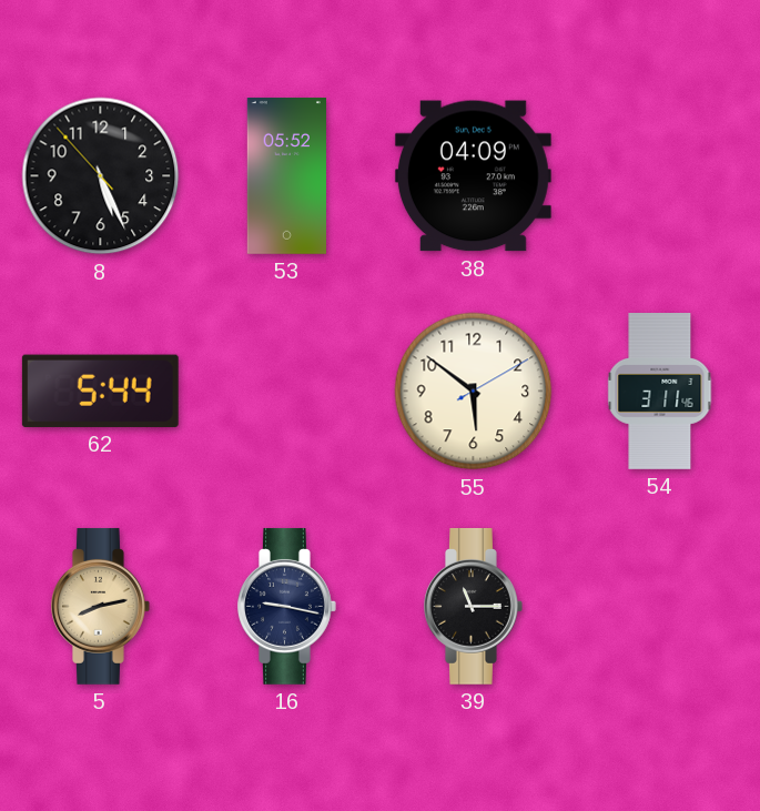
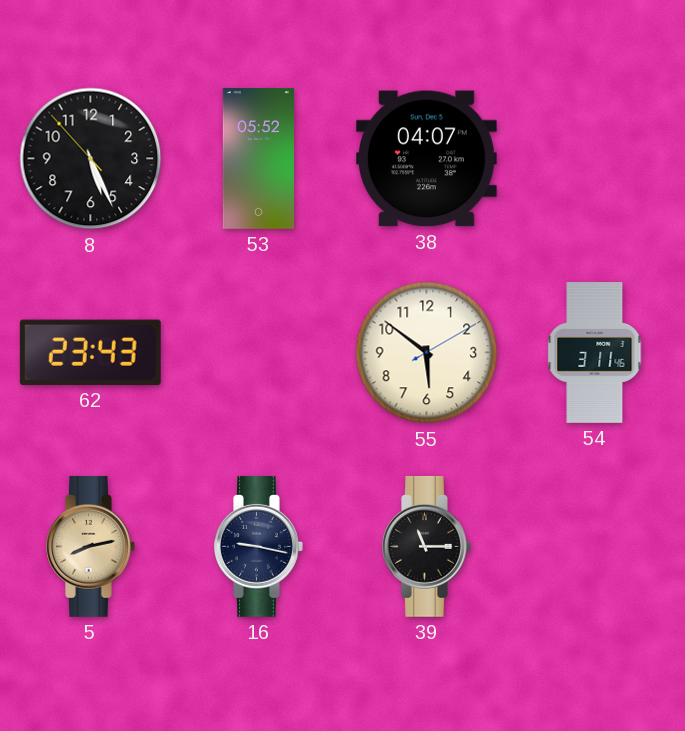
38: 04:09 -> 04:07
62: 5:44 -> 23:43
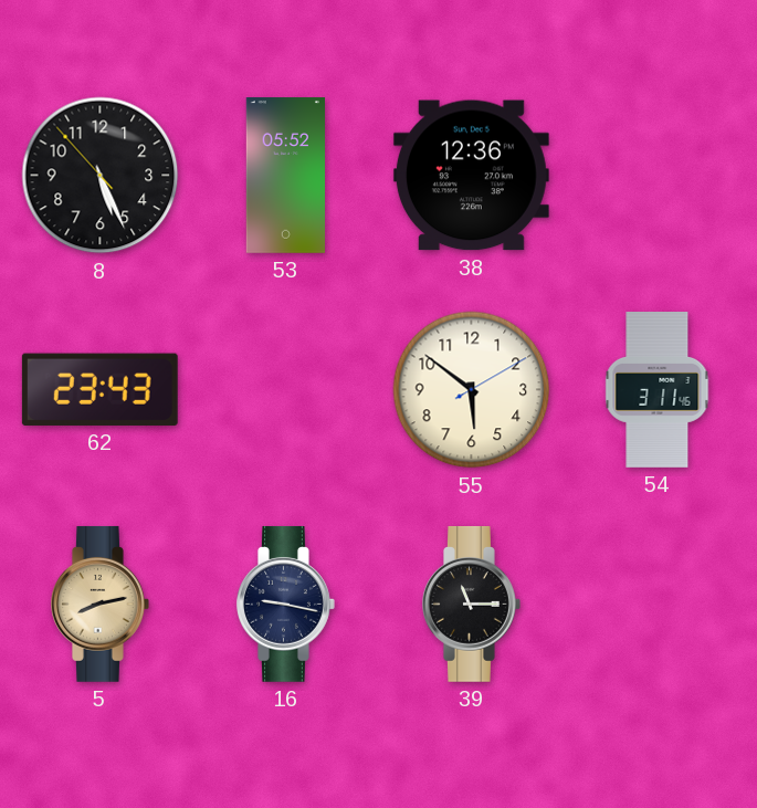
38: 04:07 -> 12:36
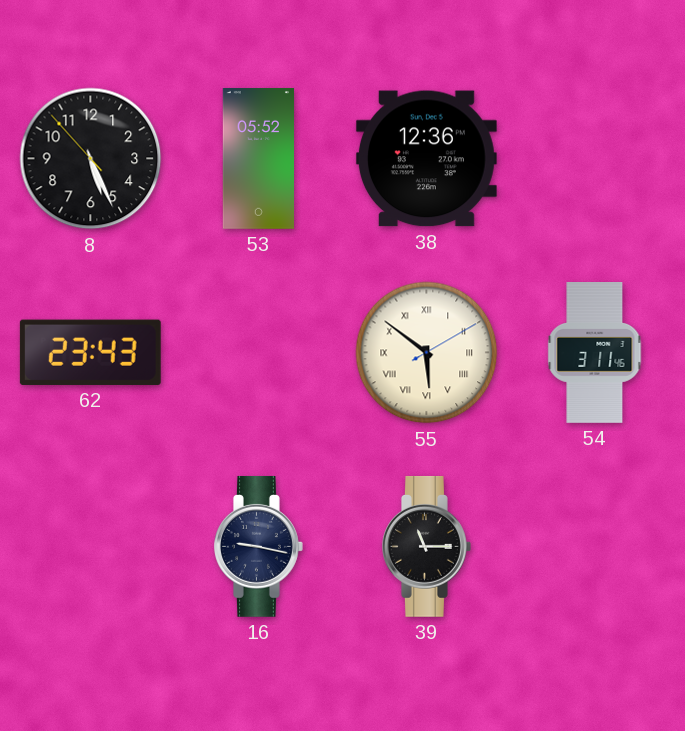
55 numerals: Arabic -> Roman
5: 8:13 -> none
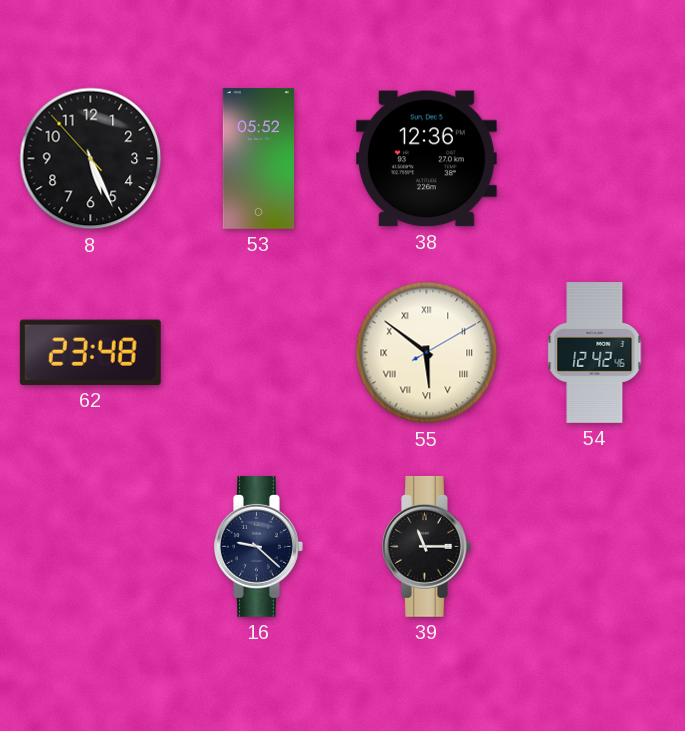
62: 23:43 -> 23:48
54: 3:11 -> 12:42
16: 9:17 -> 9:22
